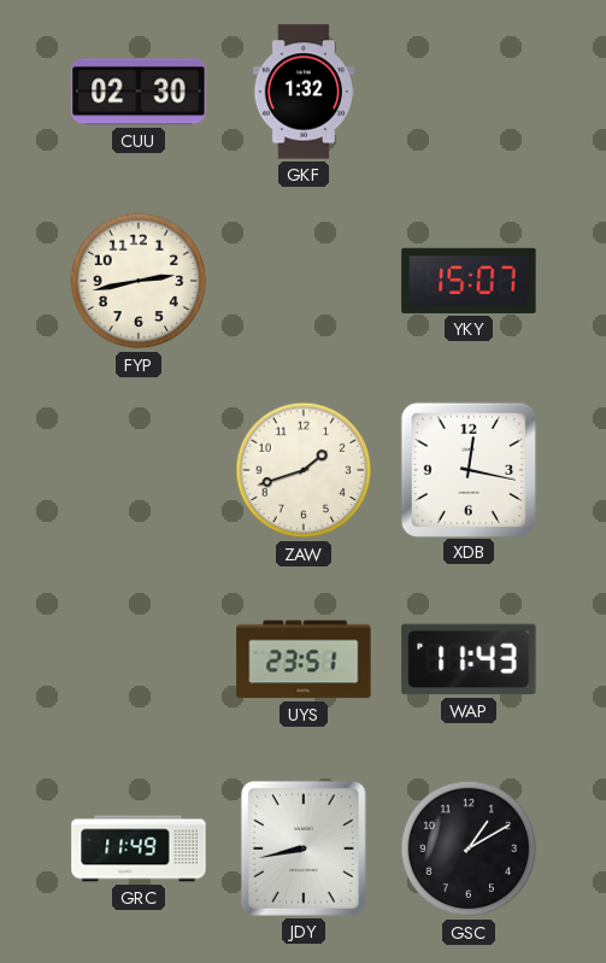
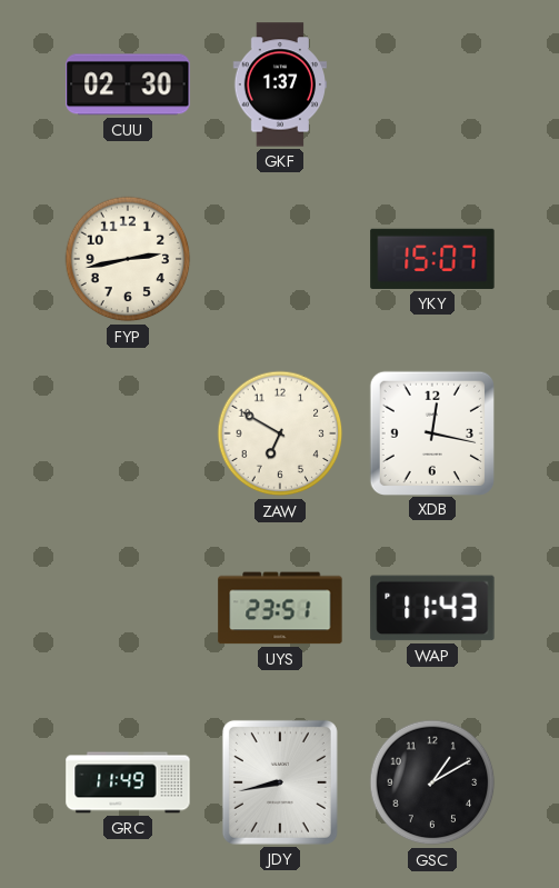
GKF: 1:32 -> 1:37
ZAW: 1:42 -> 6:50
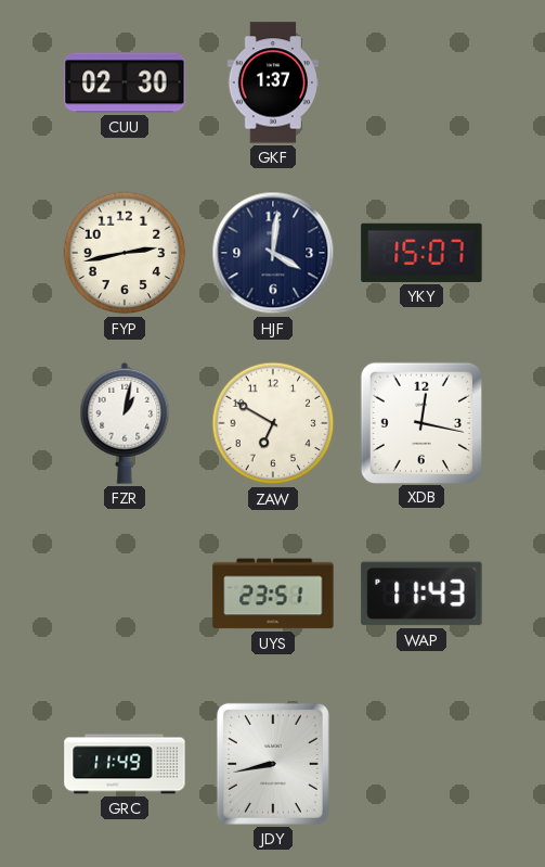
HJF: none -> 4:01
FZR: none -> 1:02
GSC: 1:10 -> none
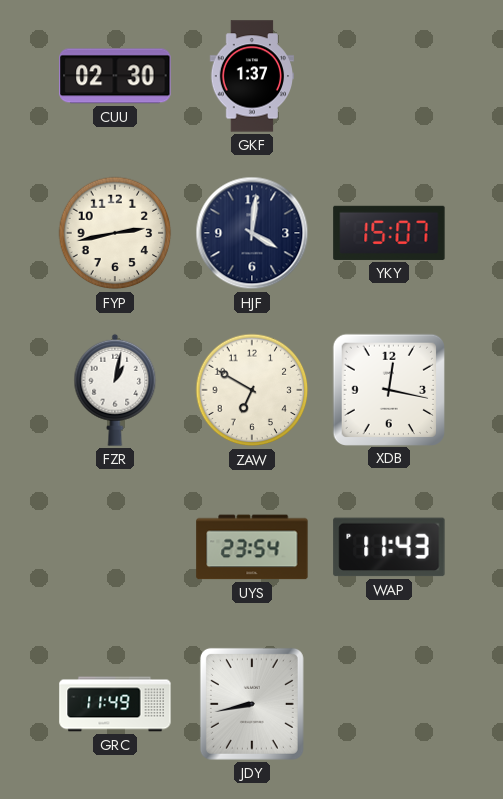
UYS: 23:51 -> 23:54
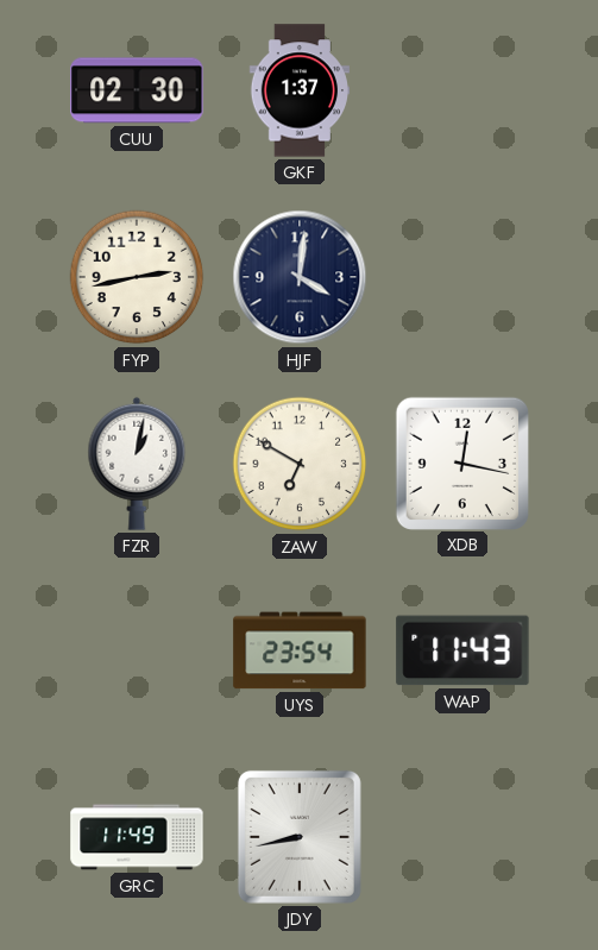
YKY: 15:07 -> none
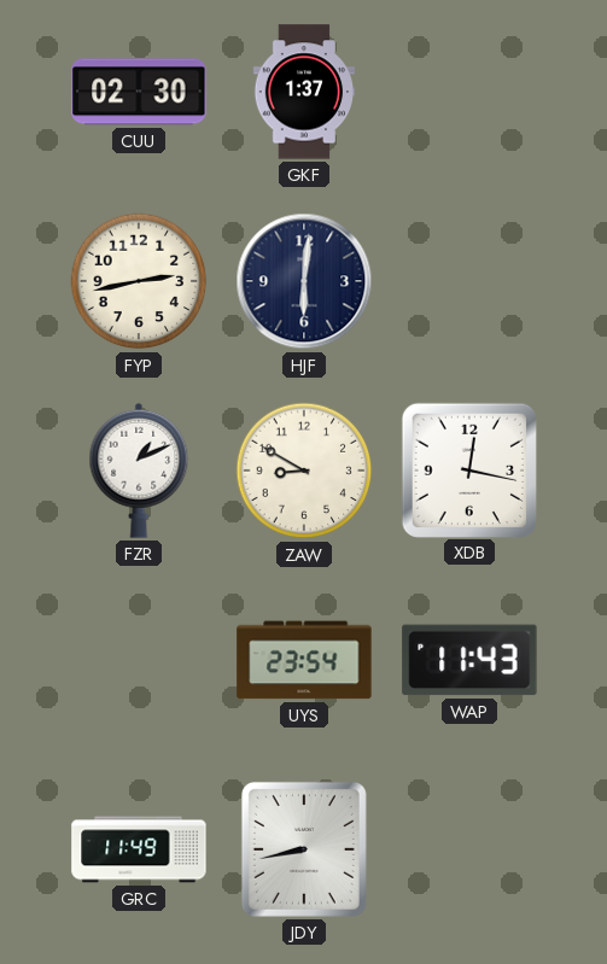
HJF: 4:01 -> 6:01
FZR: 1:02 -> 1:11
ZAW: 6:50 -> 8:50
